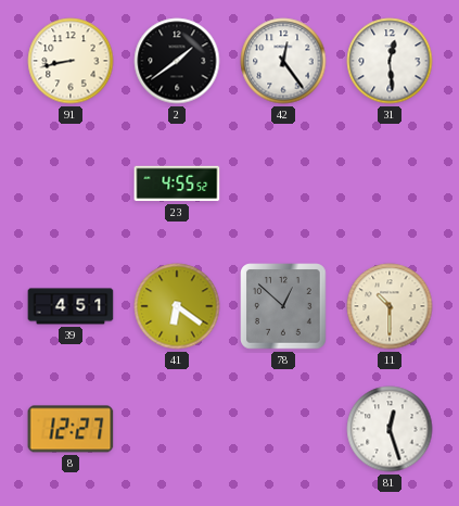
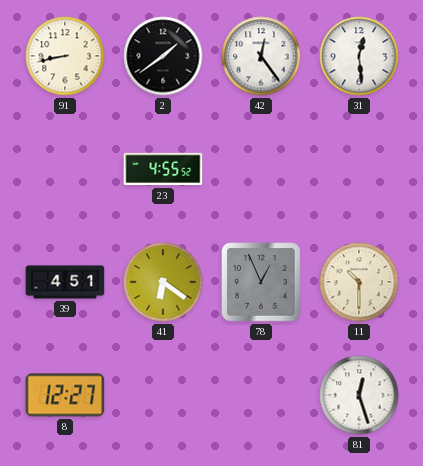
78: 12:52 -> 12:56
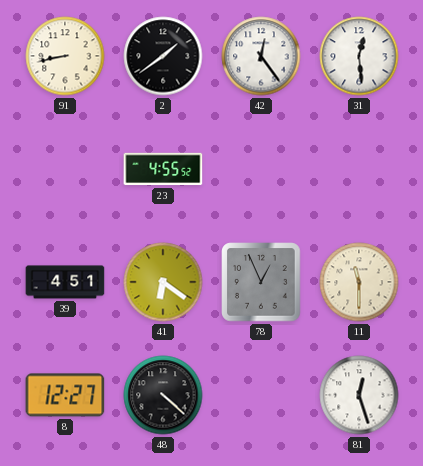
11: 10:30 -> 11:30
48: none -> 4:22
